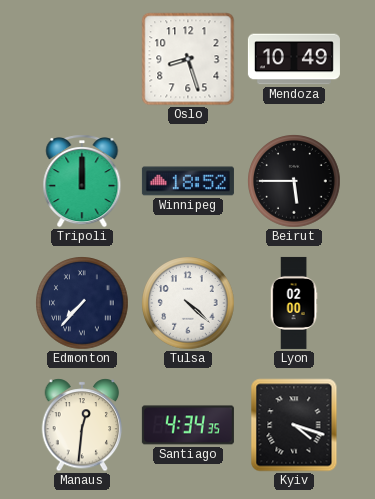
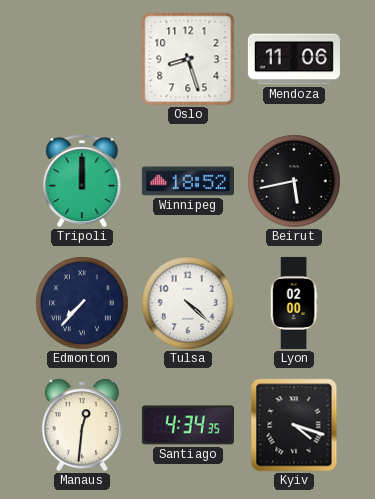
Mendoza: 10:49 -> 11:06
Beirut: 5:45 -> 5:43
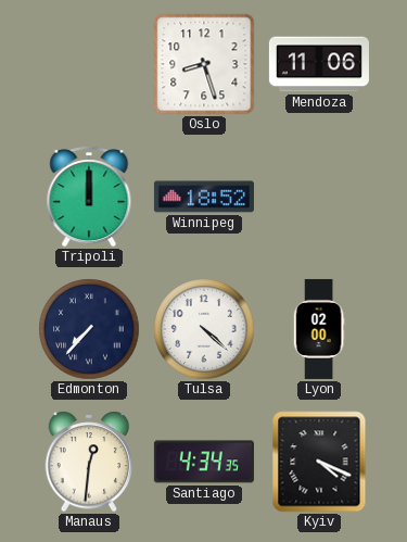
Beirut: 5:43 -> none
Kyiv: 4:18 -> 4:19
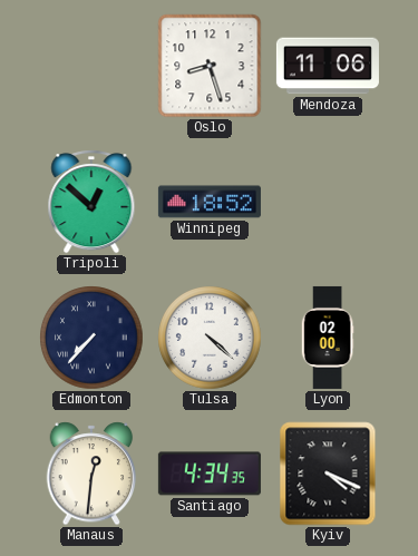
Tripoli: 12:00 -> 12:52
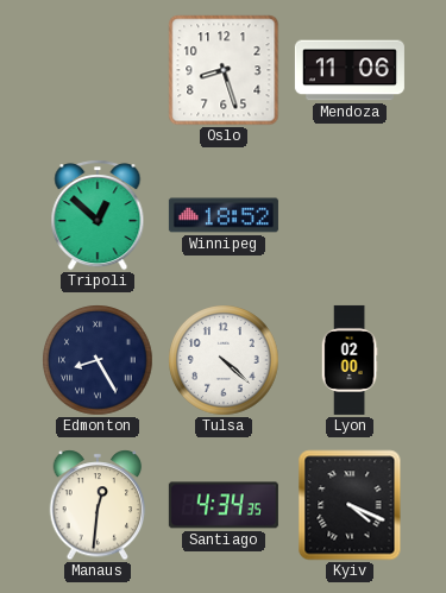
Edmonton: 7:37 -> 8:25
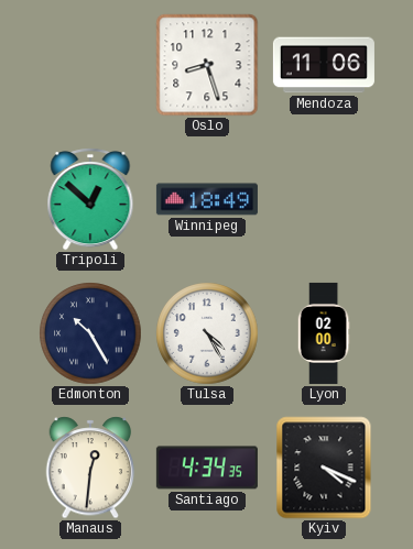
Winnipeg: 18:52 -> 18:49
Edmonton: 8:25 -> 10:25
Tulsa: 4:22 -> 4:25
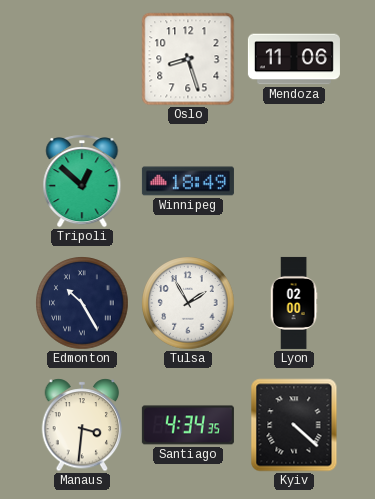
Tulsa: 4:25 -> 1:55
Manaus: 12:31 -> 3:31
Kyiv: 4:19 -> 4:22
